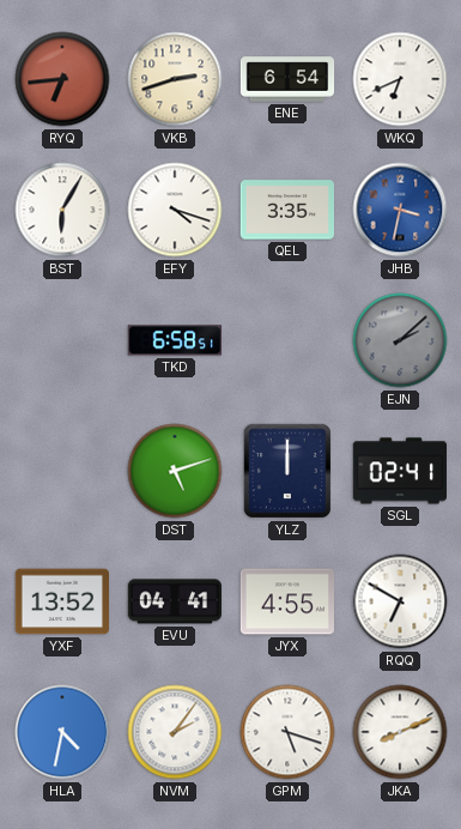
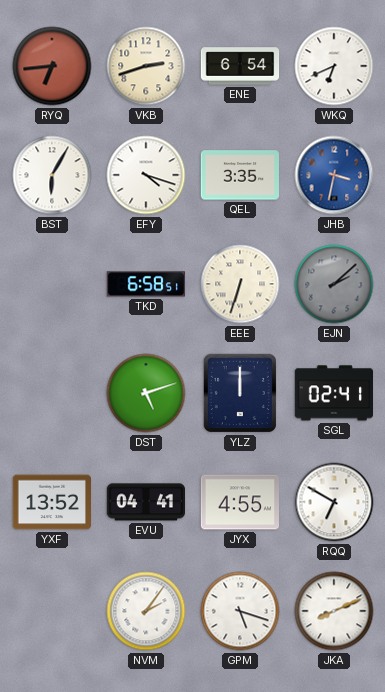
EEE: none -> 6:33
HLA: 4:32 -> none
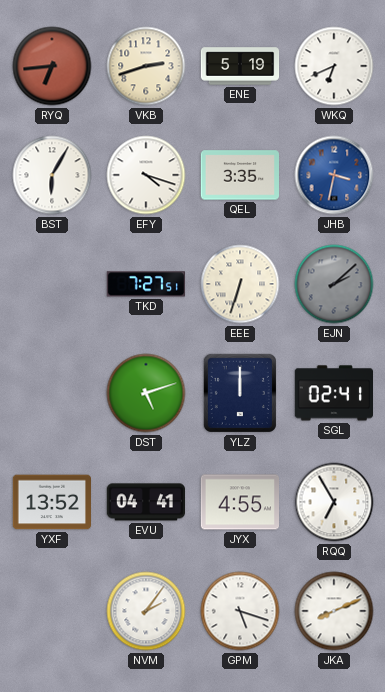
ENE: 6:54 -> 5:19
TKD: 6:58 -> 7:27
RQQ: 6:50 -> 6:55
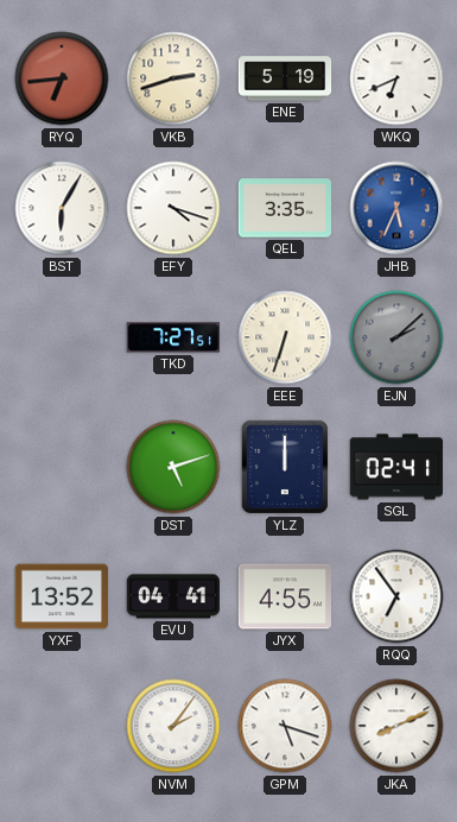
JHB: 3:32 -> 5:34
RQQ: 6:55 -> 6:54
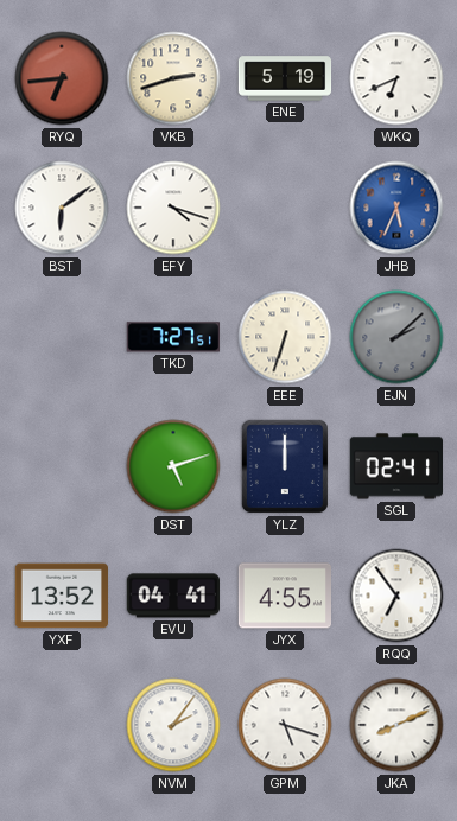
BST: 6:05 -> 6:09
QEL: 3:35 -> none
